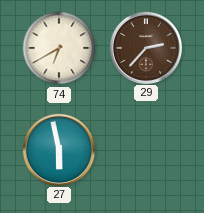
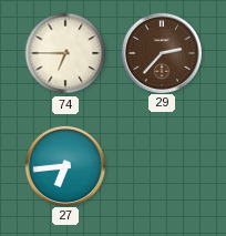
74: 6:40 -> 6:45
27: 5:58 -> 6:44
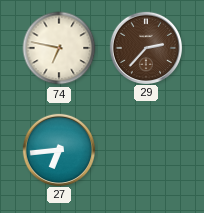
74: 6:45 -> 6:47
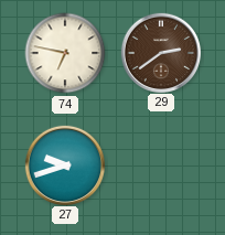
29: 2:37 -> 2:39
27: 6:44 -> 9:42
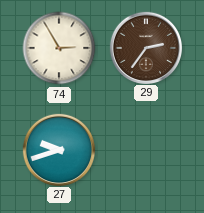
74: 6:47 -> 2:55
29: 2:39 -> 2:36
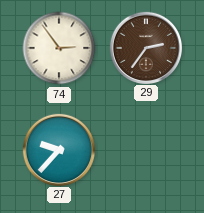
74: 2:55 -> 2:54
27: 9:42 -> 9:37
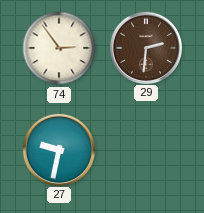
29: 2:36 -> 2:31
27: 9:37 -> 9:32
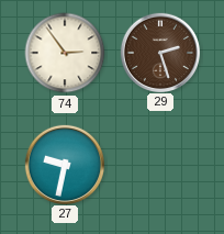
29: 2:31 -> 2:27
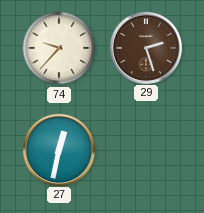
74: 2:54 -> 9:37
27: 9:32 -> 12:32
